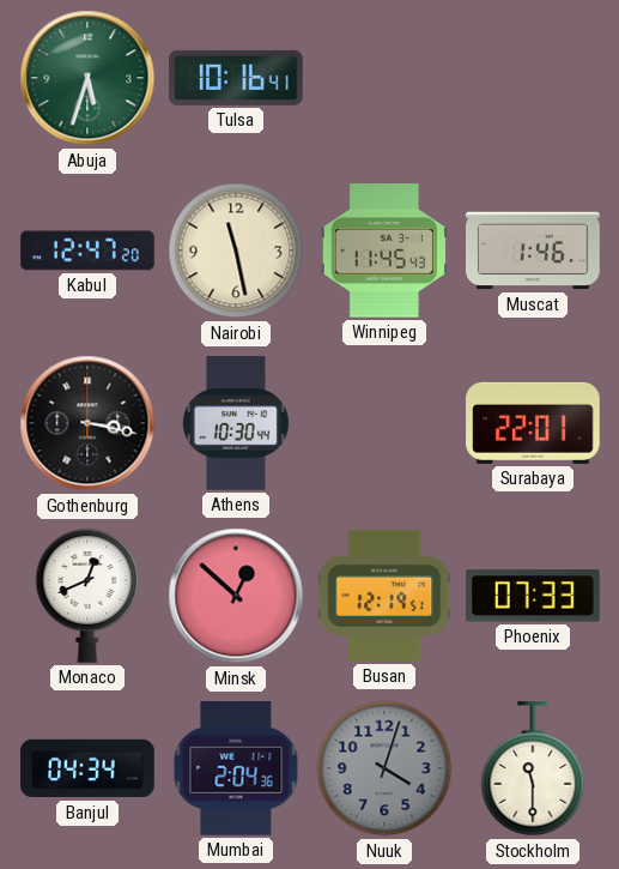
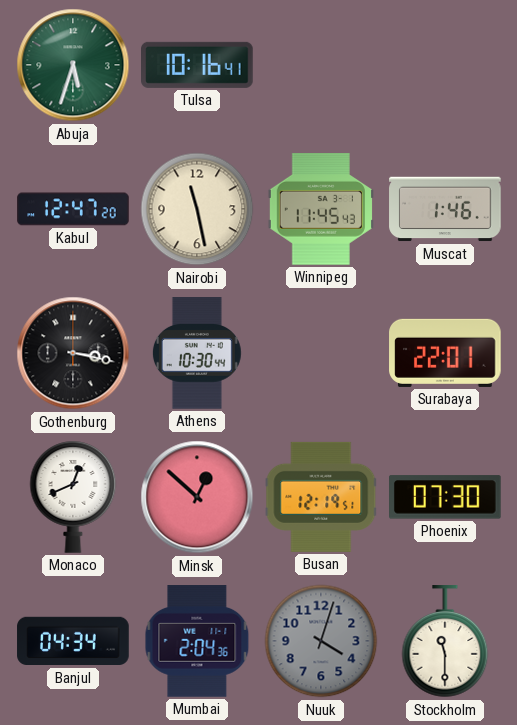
Phoenix: 07:33 -> 07:30
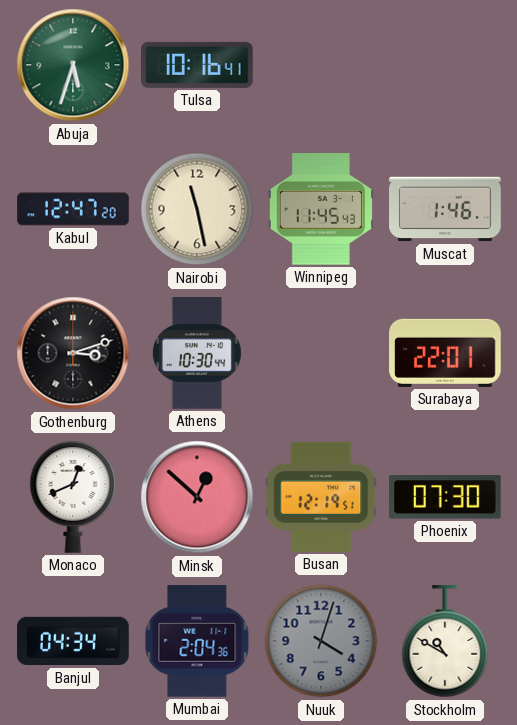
Gothenburg: 3:17 -> 3:12
Stockholm: 11:30 -> 10:50
